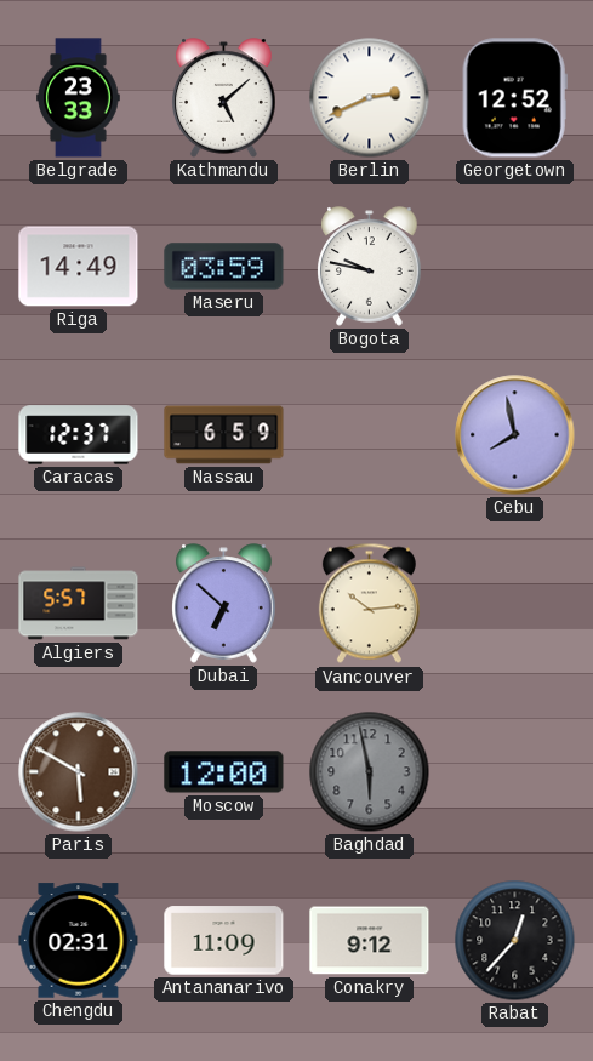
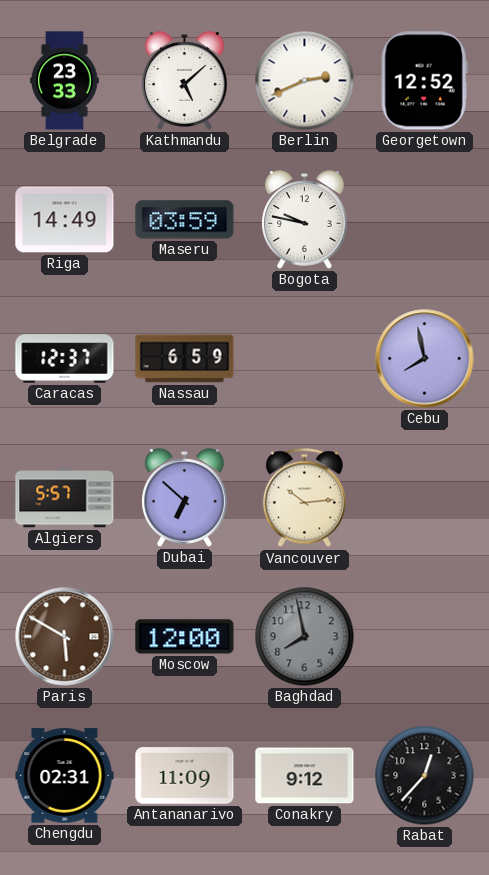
Baghdad: 5:58 -> 7:58
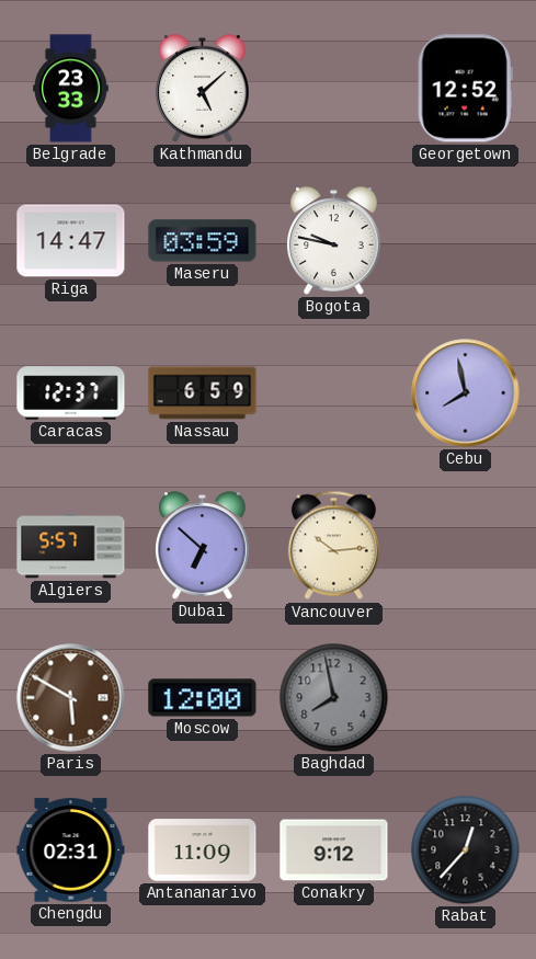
Berlin: 2:41 -> none
Riga: 14:49 -> 14:47
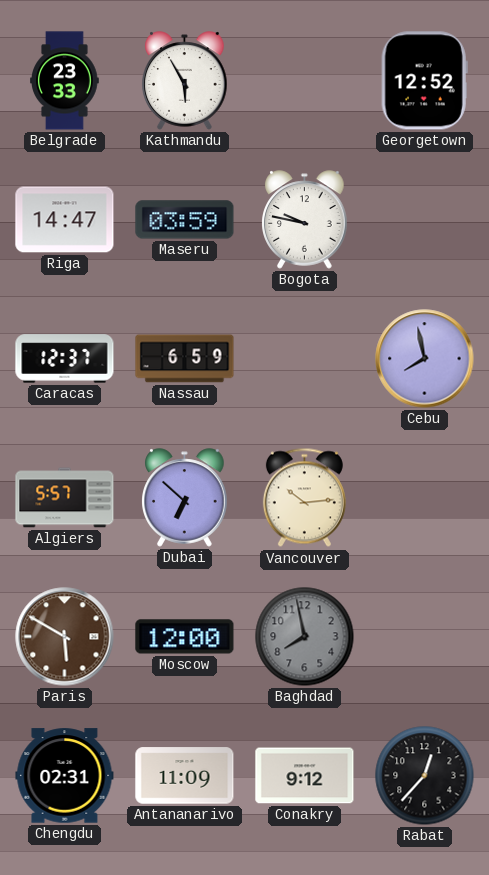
Kathmandu: 5:08 -> 5:55
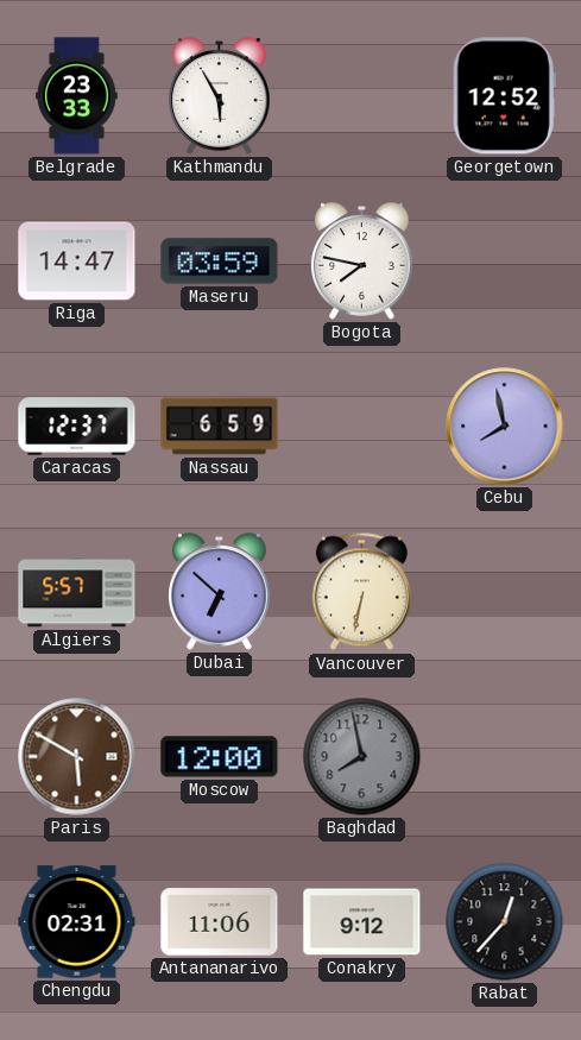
Bogota: 9:47 -> 7:47
Vancouver: 10:14 -> 6:32
Antananarivo: 11:09 -> 11:06
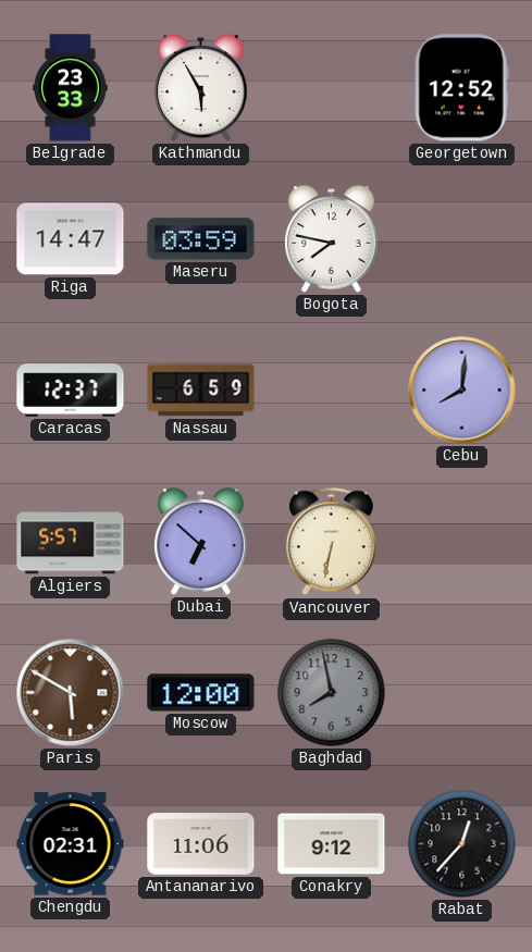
Cebu: 7:58 -> 8:01
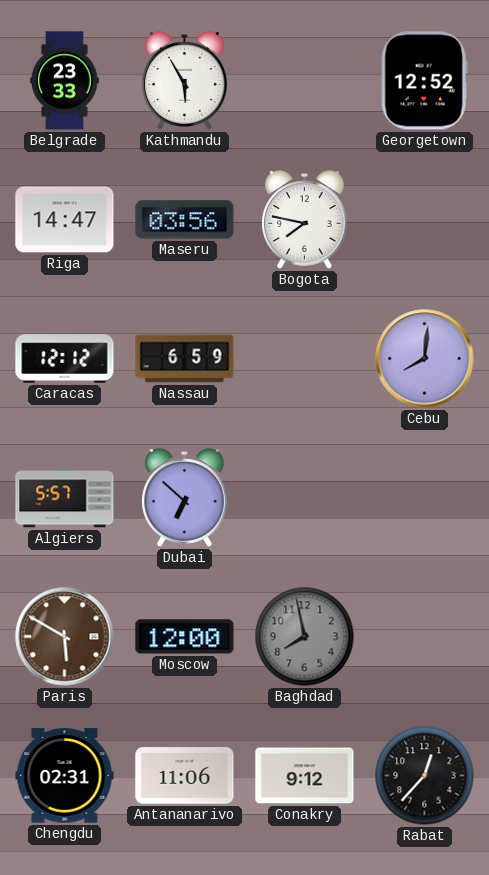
Maseru: 03:59 -> 03:56
Caracas: 12:37 -> 12:12
Vancouver: 6:32 -> none
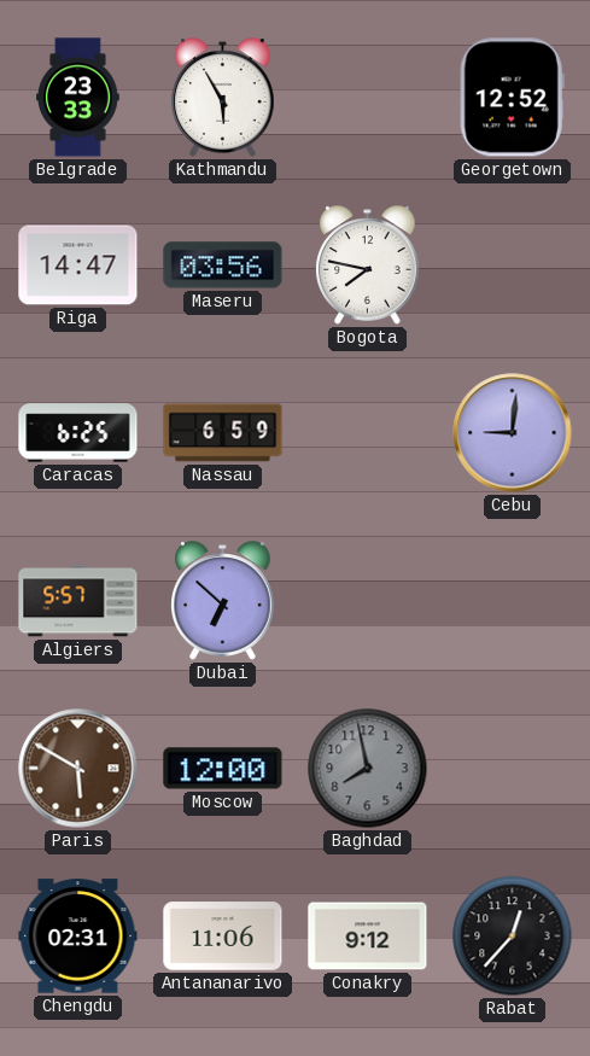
Caracas: 12:12 -> 6:25
Cebu: 8:01 -> 9:01
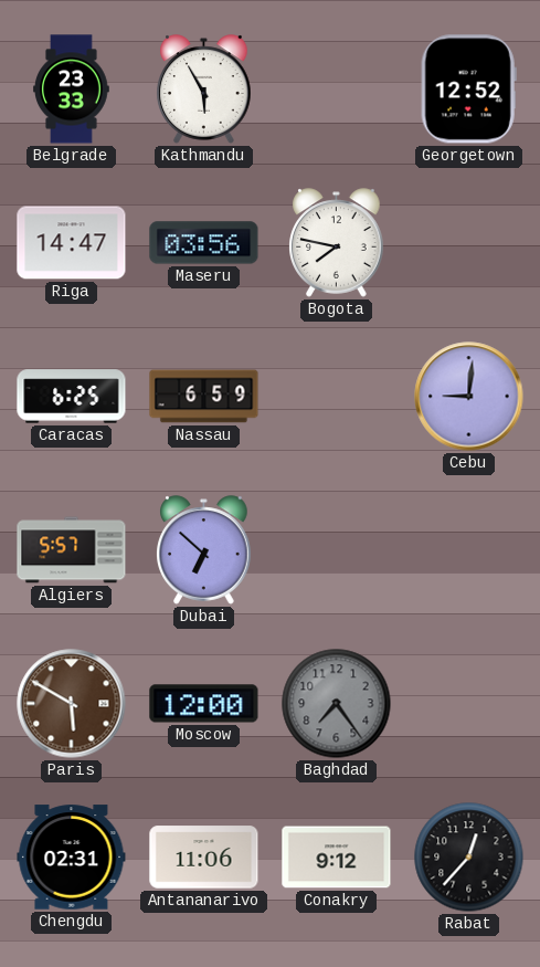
Baghdad: 7:58 -> 7:24
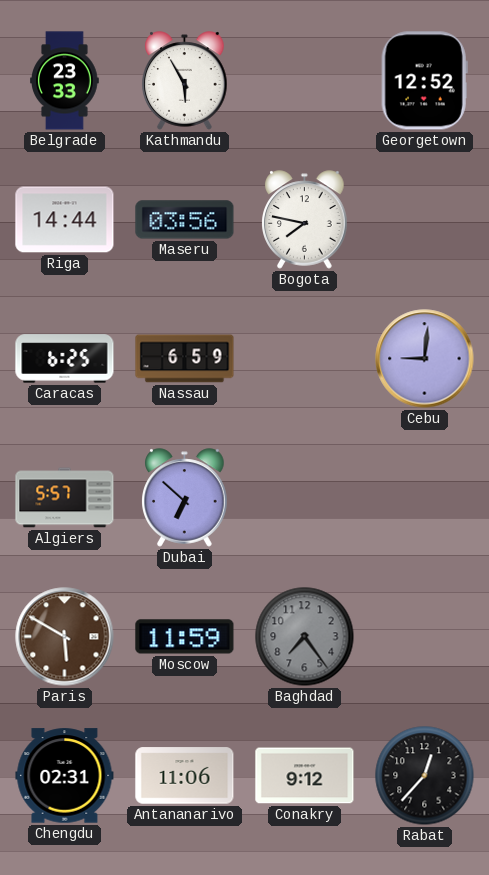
Riga: 14:47 -> 14:44
Moscow: 12:00 -> 11:59
